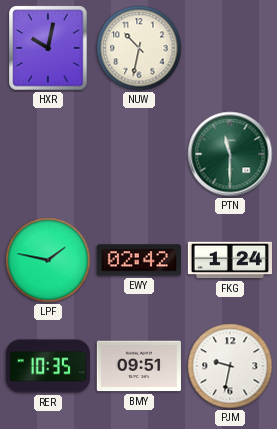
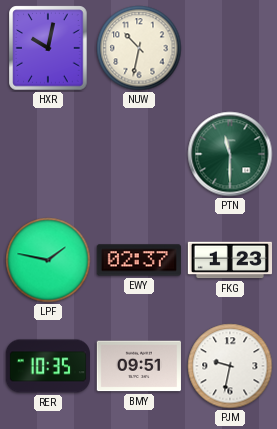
EWY: 02:42 -> 02:37
FKG: 1:24 -> 1:23
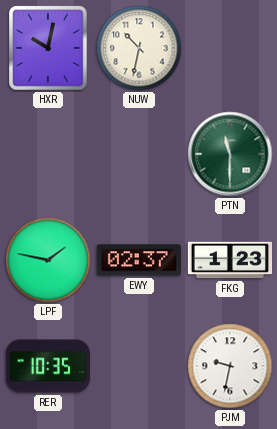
BMY: 09:51 -> none
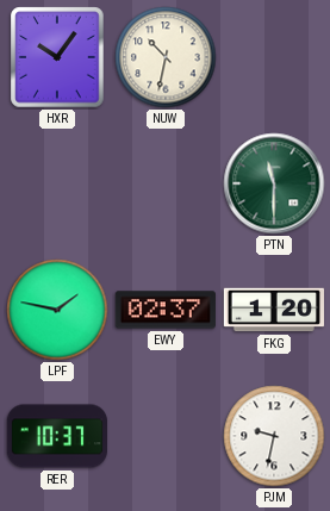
HXR: 10:02 -> 10:06
FKG: 1:23 -> 1:20
RER: 10:35 -> 10:37
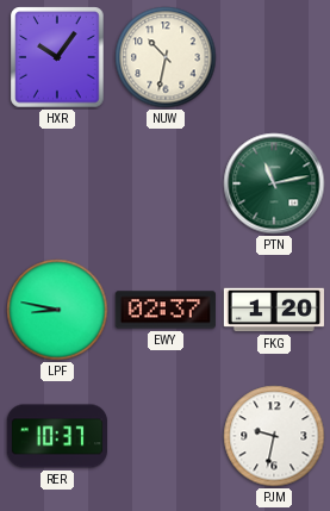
PTN: 11:30 -> 11:13
LPF: 1:47 -> 8:47
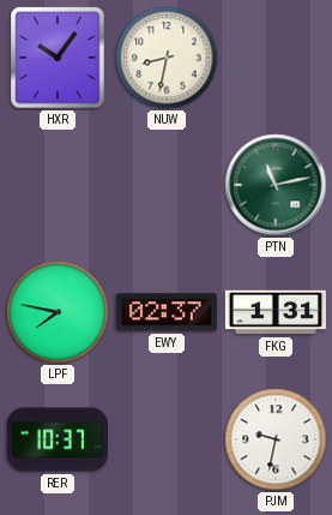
NUW: 10:32 -> 8:32
LPF: 8:47 -> 7:47
FKG: 1:20 -> 1:31
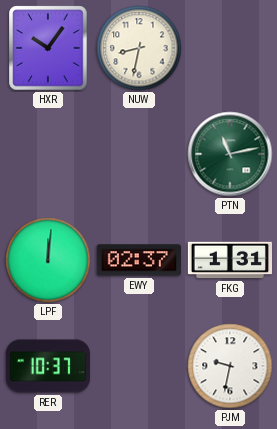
LPF: 7:47 -> 12:01
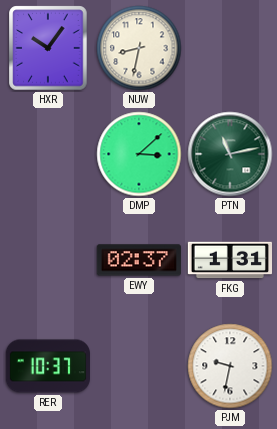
DMP: none -> 3:08
LPF: 12:01 -> none
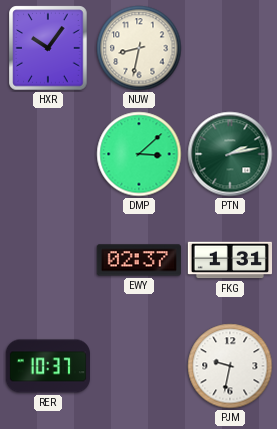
PTN: 11:13 -> 2:13
